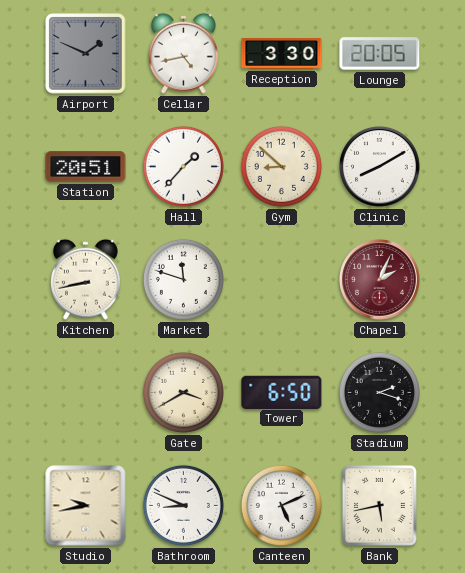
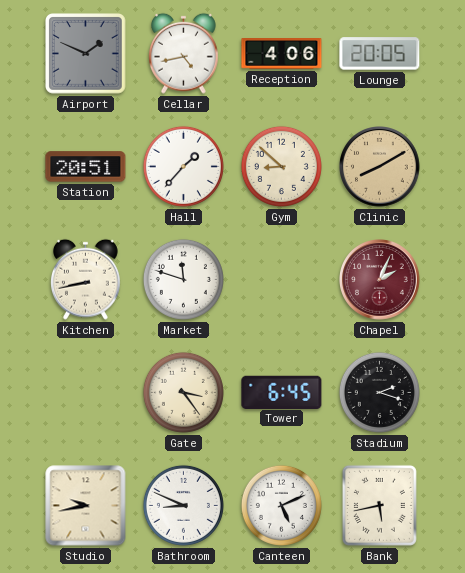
Reception: 3:30 -> 4:06
Clinic dial: white -> champagne
Gate: 3:40 -> 3:24
Tower: 6:50 -> 6:45
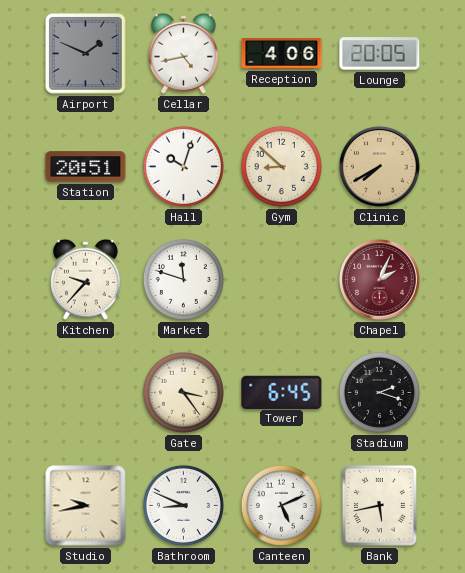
Hall: 1:37 -> 10:03
Clinic: 8:10 -> 7:40
Kitchen: 8:43 -> 9:37
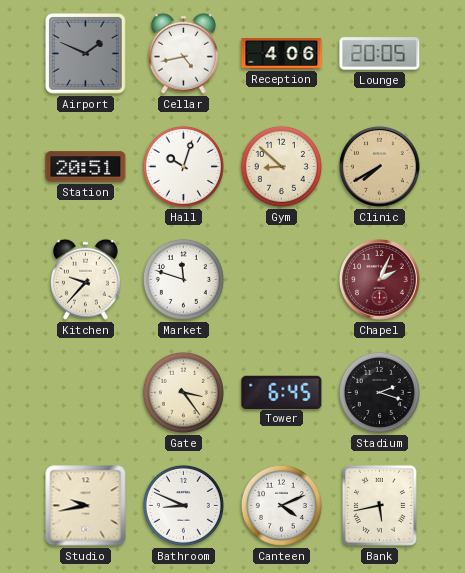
Canteen: 5:11 -> 4:11
